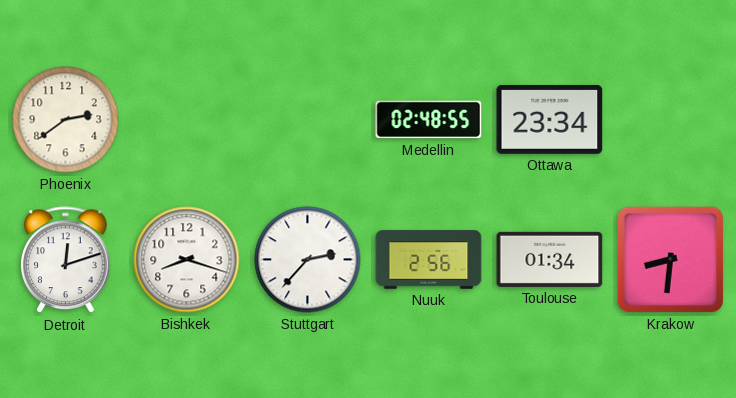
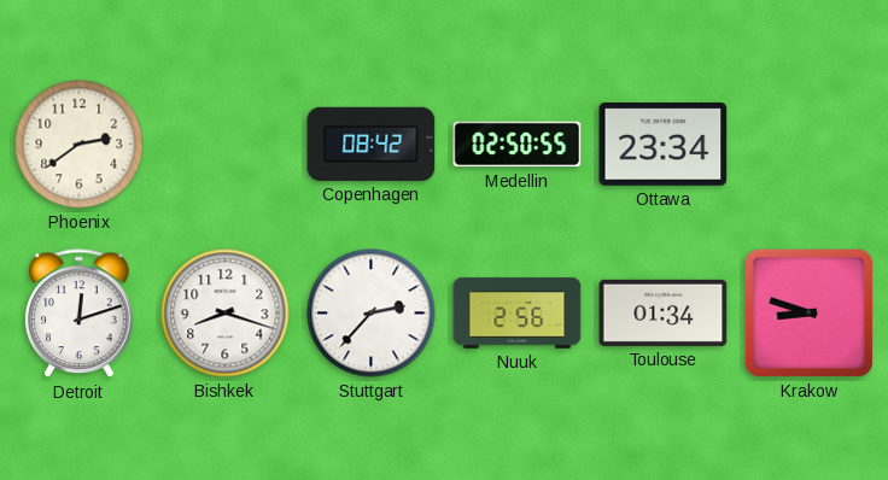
Copenhagen: none -> 08:42
Medellin: 02:48 -> 02:50
Krakow: 8:31 -> 8:48
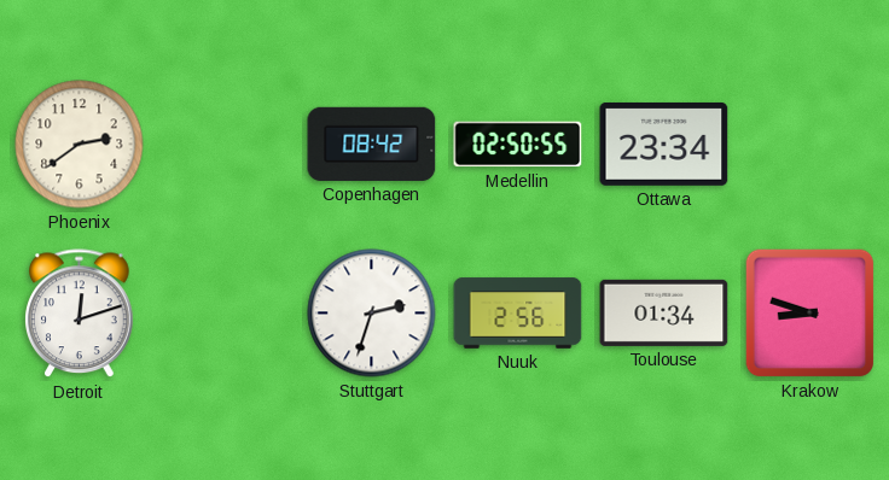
Bishkek: 8:18 -> none
Stuttgart: 2:37 -> 2:33
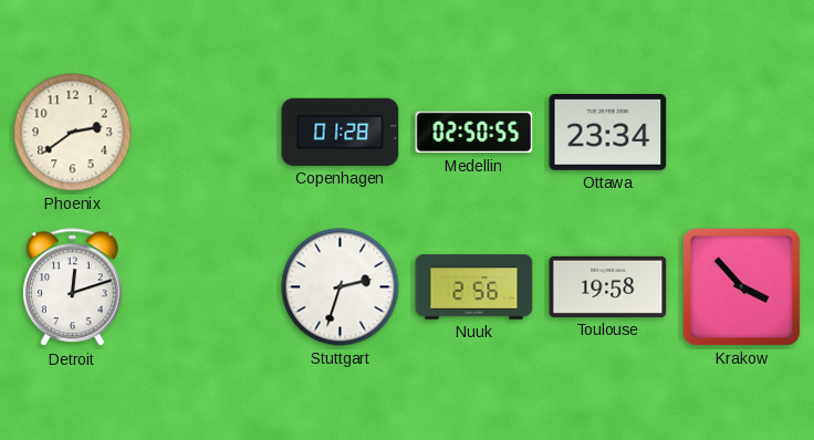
Copenhagen: 08:42 -> 01:28
Toulouse: 01:34 -> 19:58
Krakow: 8:48 -> 3:53
